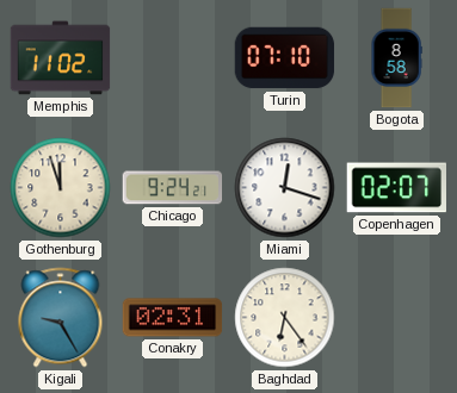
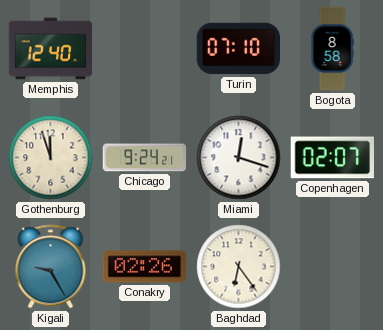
Memphis: 11:02 -> 12:40
Conakry: 02:31 -> 02:26
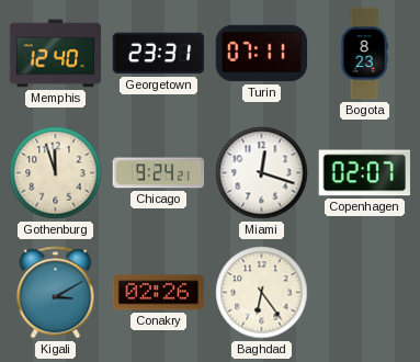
Georgetown: none -> 23:31
Turin: 07:10 -> 07:11
Bogota: 8:58 -> 8:23
Kigali: 9:25 -> 3:10
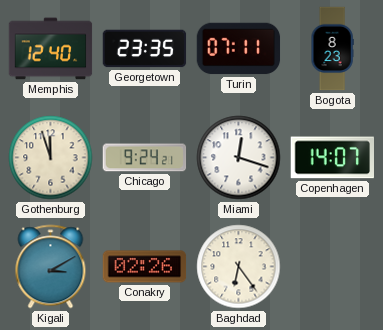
Georgetown: 23:31 -> 23:35
Copenhagen: 02:07 -> 14:07
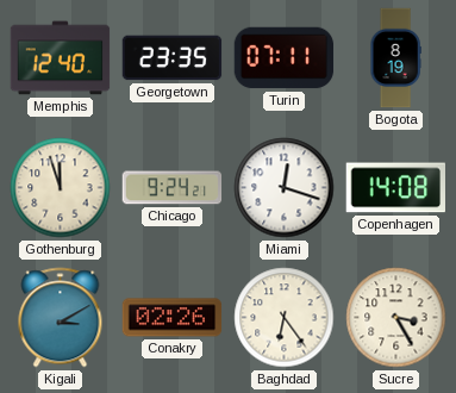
Bogota: 8:23 -> 8:19
Copenhagen: 14:07 -> 14:08
Sucre: none -> 3:25
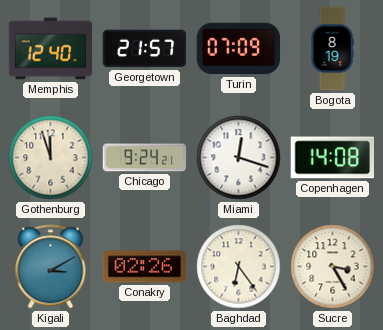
Georgetown: 23:35 -> 21:57
Turin: 07:11 -> 07:09
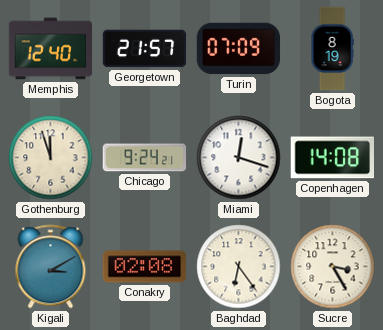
Conakry: 02:26 -> 02:08
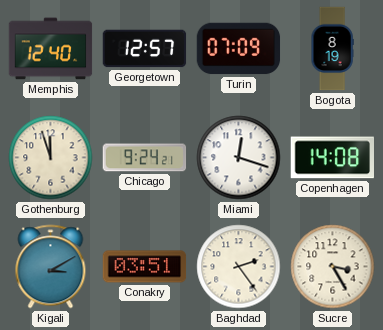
Georgetown: 21:57 -> 12:57
Conakry: 02:08 -> 03:51
Baghdad: 6:24 -> 2:24
